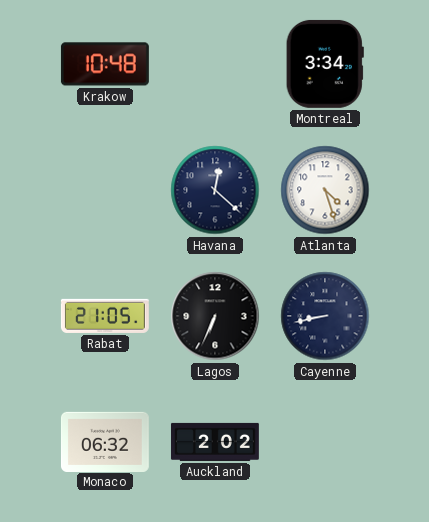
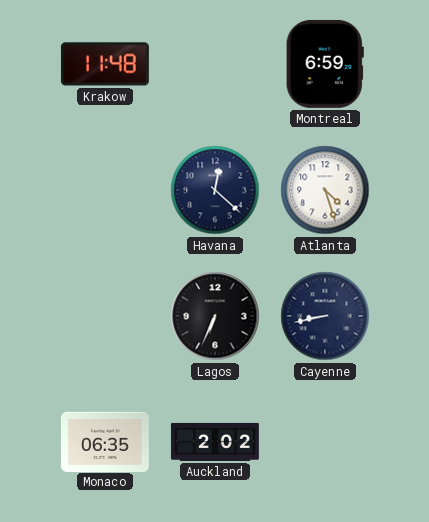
Krakow: 10:48 -> 11:48
Montreal: 3:34 -> 6:59
Rabat: 21:05 -> none
Monaco: 06:32 -> 06:35
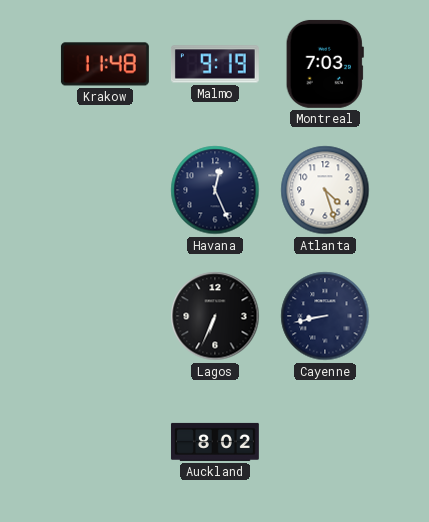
Malmo: none -> 9:19
Montreal: 6:59 -> 7:03
Havana: 12:22 -> 12:26
Monaco: 06:35 -> none
Auckland: 2:02 -> 8:02
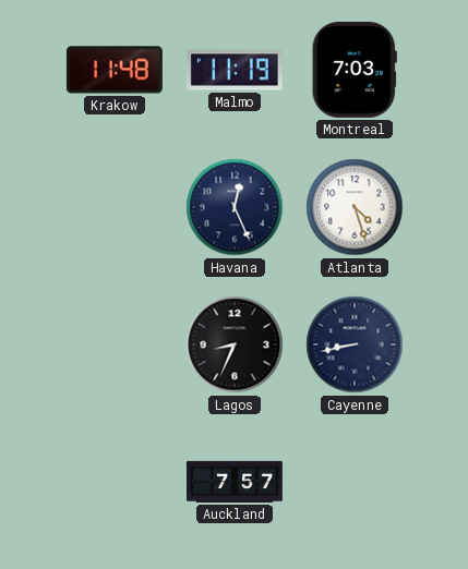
Malmo: 9:19 -> 11:19
Lagos: 6:34 -> 8:34
Auckland: 8:02 -> 7:57
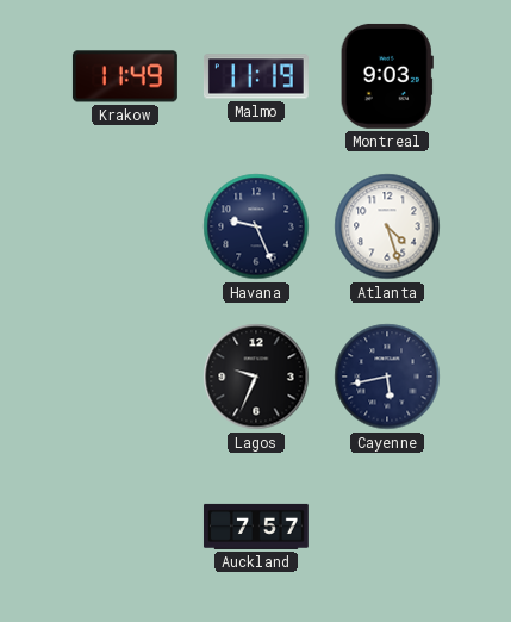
Krakow: 11:48 -> 11:49
Montreal: 7:03 -> 9:03
Havana: 12:26 -> 9:26
Lagos: 8:34 -> 9:34
Cayenne: 8:43 -> 5:43
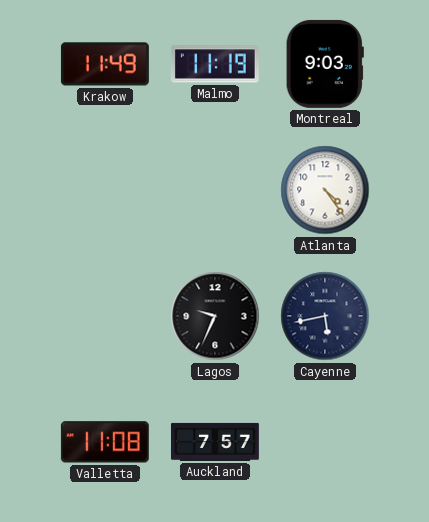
Havana: 9:26 -> none
Atlanta: 4:27 -> 4:24
Valletta: none -> 11:08
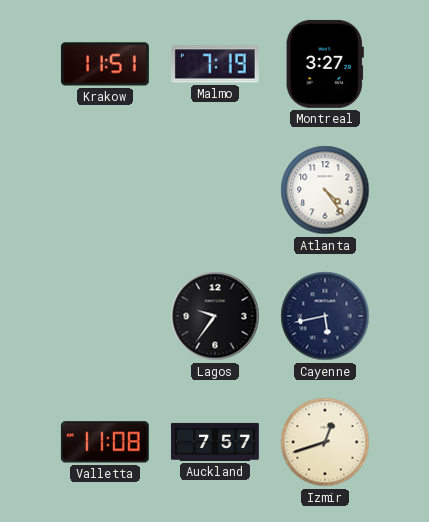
Krakow: 11:49 -> 11:51
Malmo: 11:19 -> 7:19
Montreal: 9:03 -> 3:27
Lagos: 9:34 -> 9:36
Izmir: none -> 12:42
